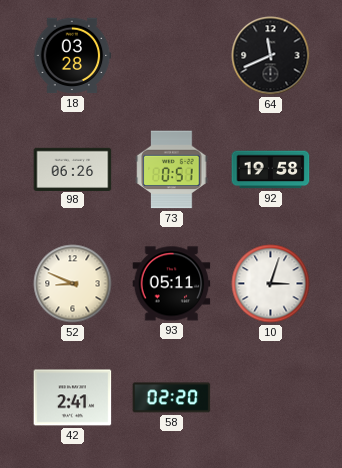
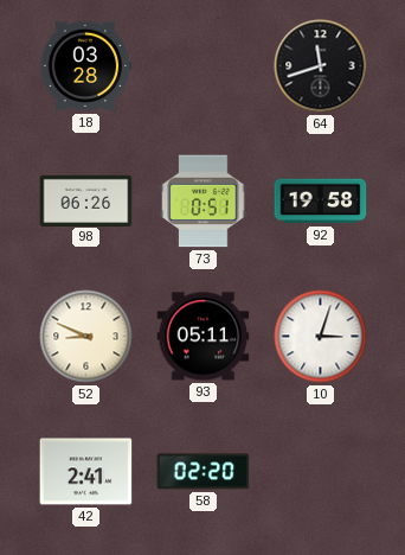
64: 11:41 -> 11:42
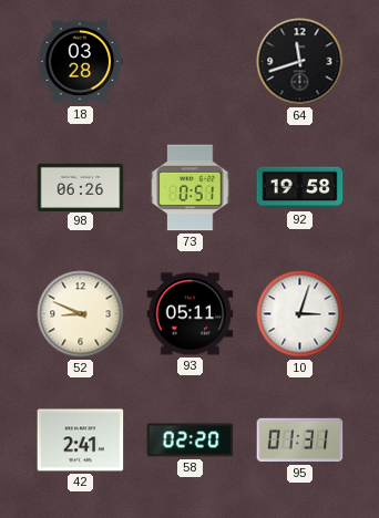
95: none -> 01:31
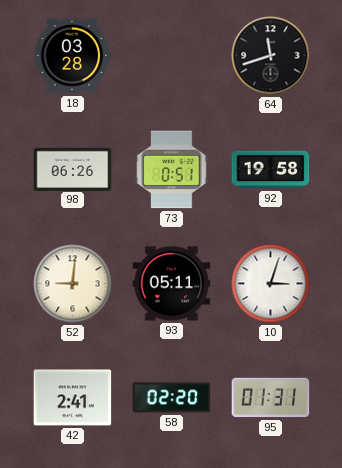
52: 8:49 -> 9:01
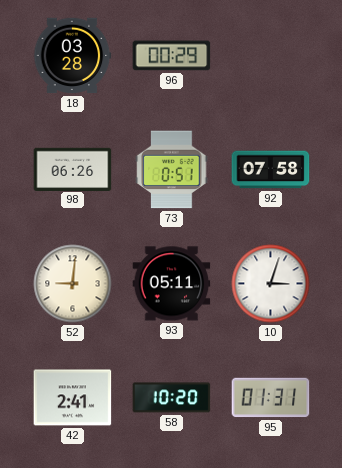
96: none -> 00:29
64: 11:42 -> none
92: 19:58 -> 07:58
58: 02:20 -> 10:20
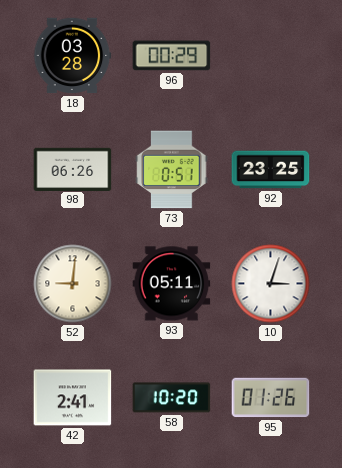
92: 07:58 -> 23:25
95: 01:31 -> 01:26
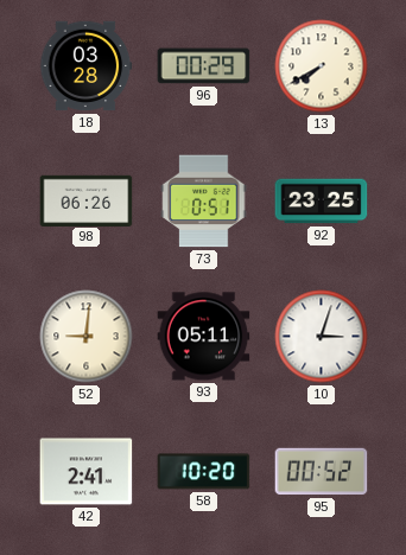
13: none -> 7:40
95: 01:26 -> 00:52
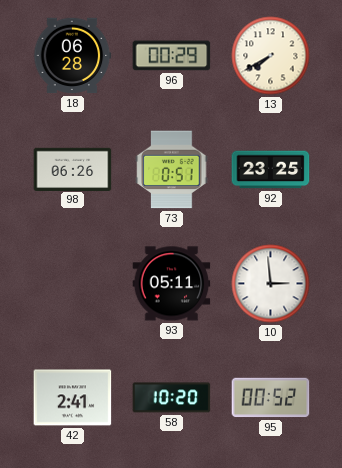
18: 03:28 -> 06:28
52: 9:01 -> none
10: 3:03 -> 2:59
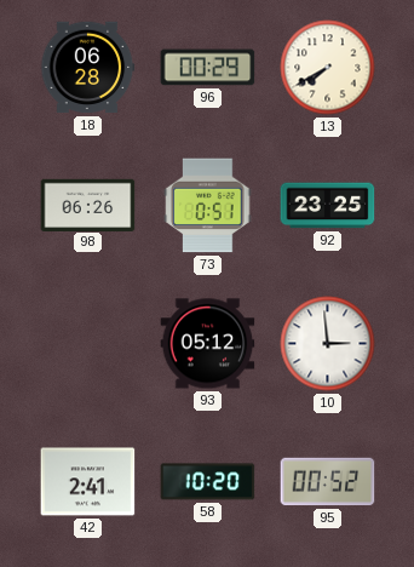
93: 05:11 -> 05:12
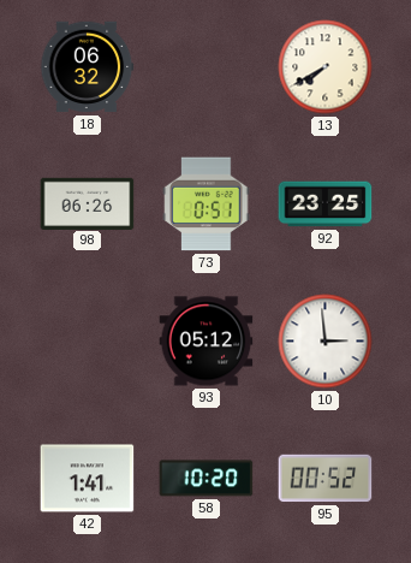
18: 06:28 -> 06:32
96: 00:29 -> none
42: 2:41 -> 1:41
